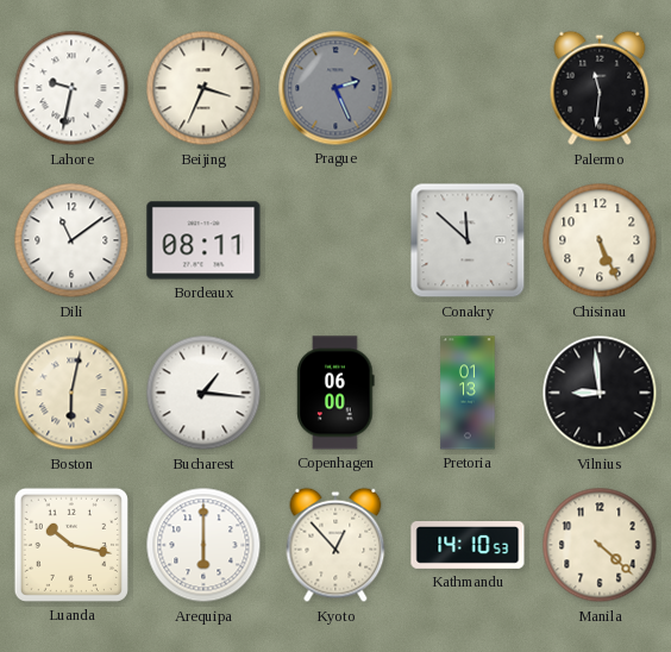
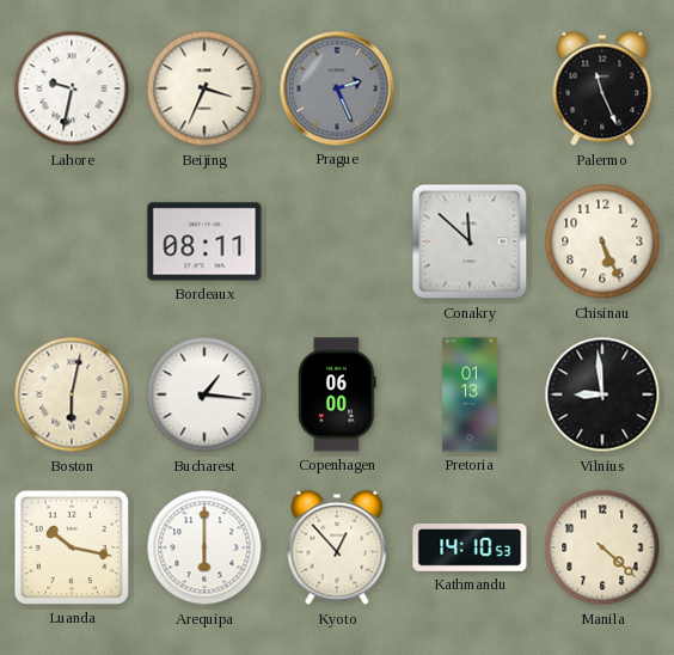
Palermo: 11:31 -> 11:26
Dili: 11:09 -> none
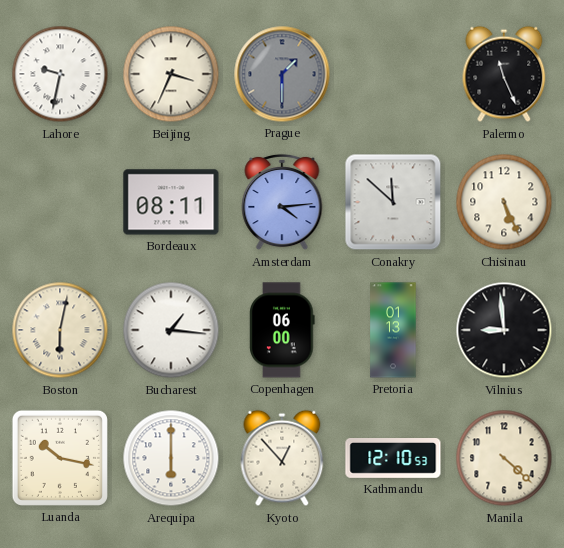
Prague: 2:26 -> 1:30
Amsterdam: none -> 4:14
Kathmandu: 14:10 -> 12:10
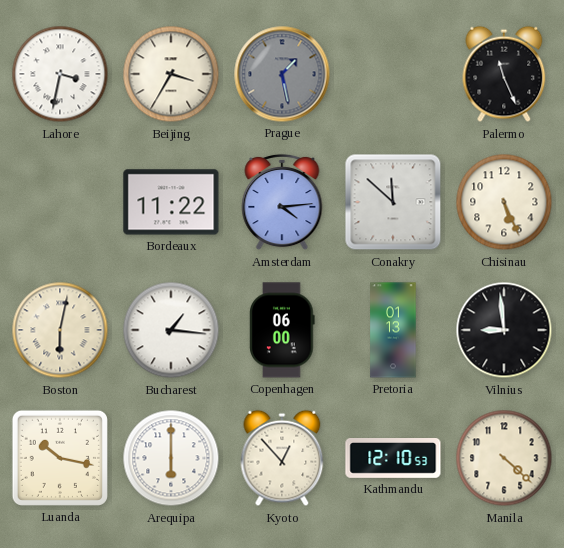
Lahore: 9:32 -> 3:32
Beijing: 3:34 -> 3:35
Prague: 1:30 -> 1:28
Bordeaux: 08:11 -> 11:22
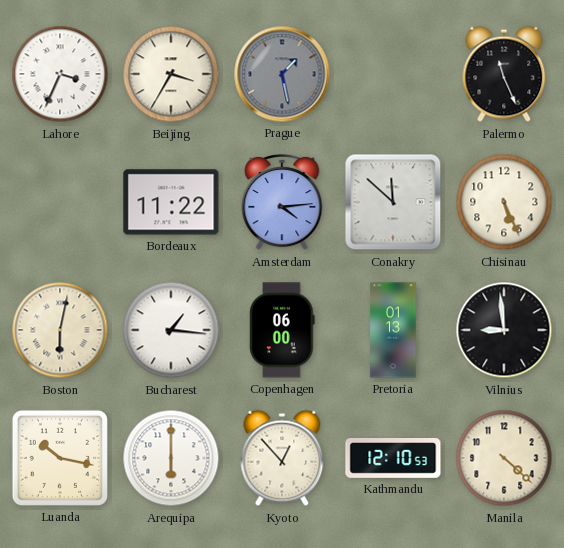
Lahore: 3:32 -> 3:34
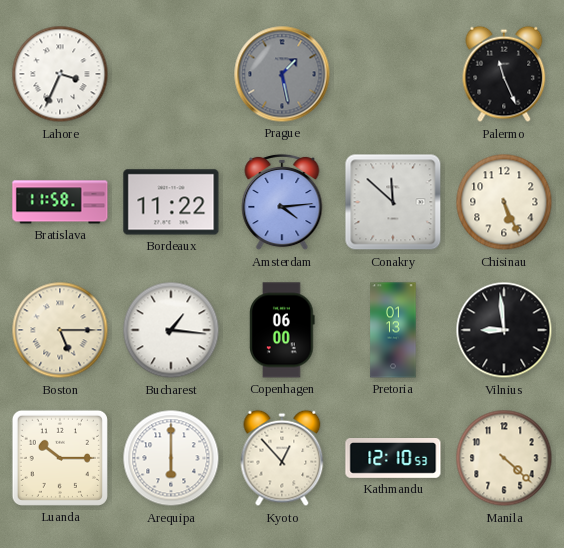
Beijing: 3:35 -> none
Bratislava: none -> 11:58
Boston: 6:02 -> 5:15
Luanda: 10:17 -> 10:15
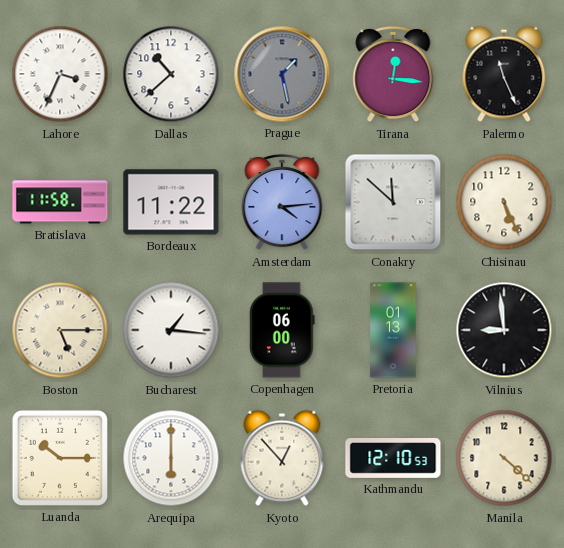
Dallas: none -> 10:38
Tirana: none -> 12:16
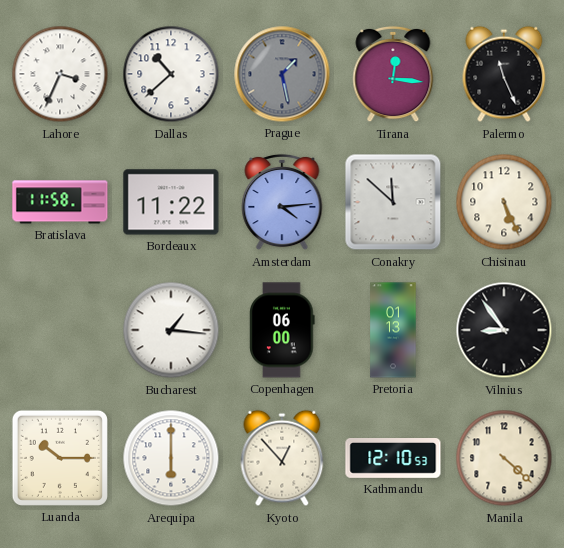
Boston: 5:15 -> none
Vilnius: 8:59 -> 8:54
